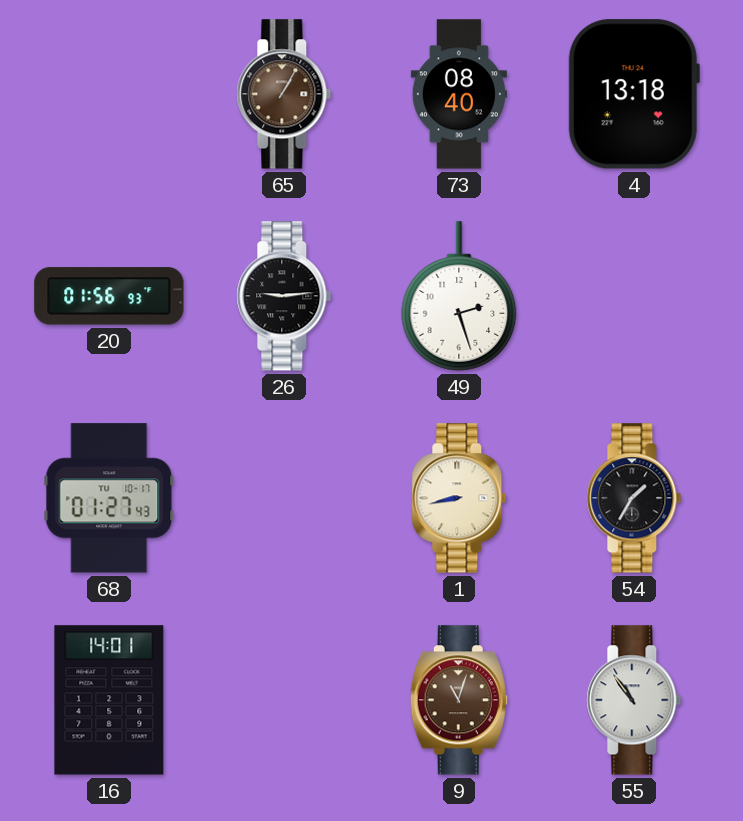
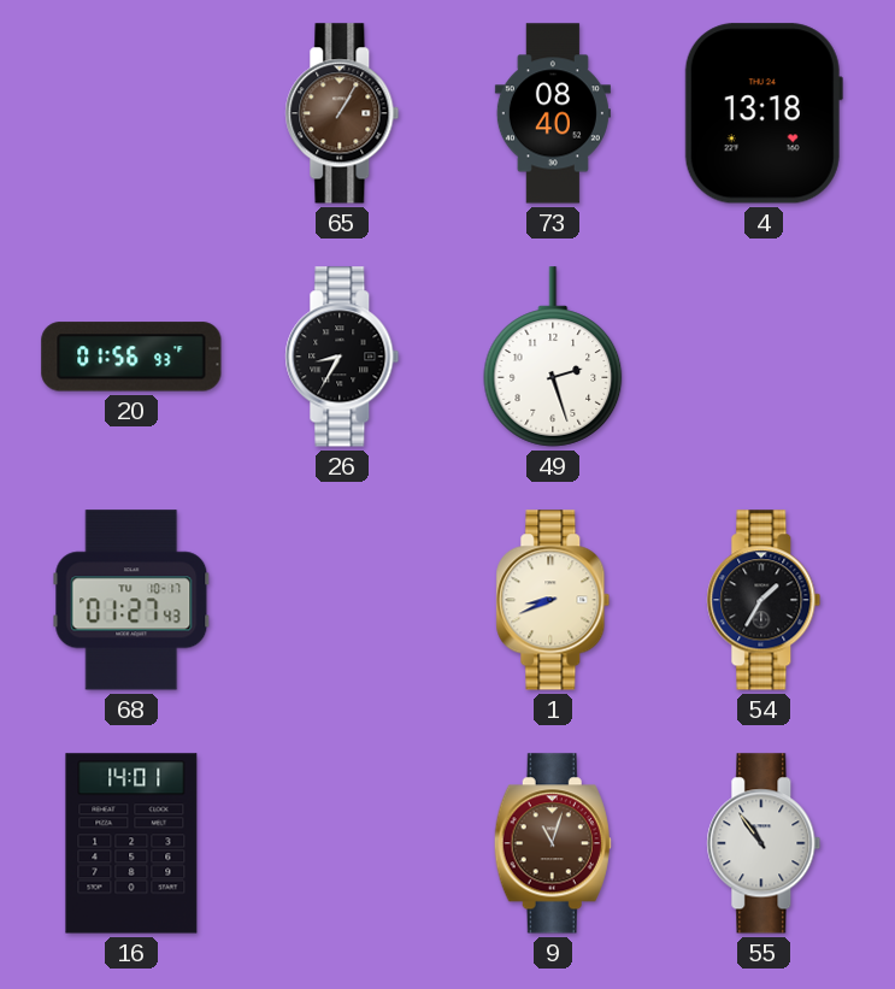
26: 9:14 -> 8:35
1: 8:43 -> 8:41
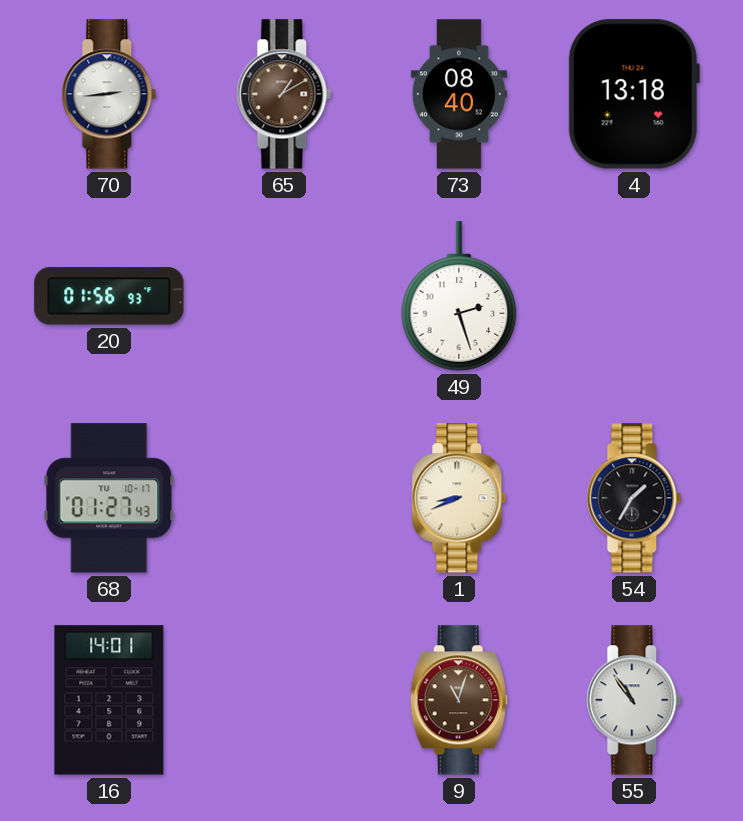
70: none -> 2:44
65: 1:05 -> 1:10
26: 8:35 -> none
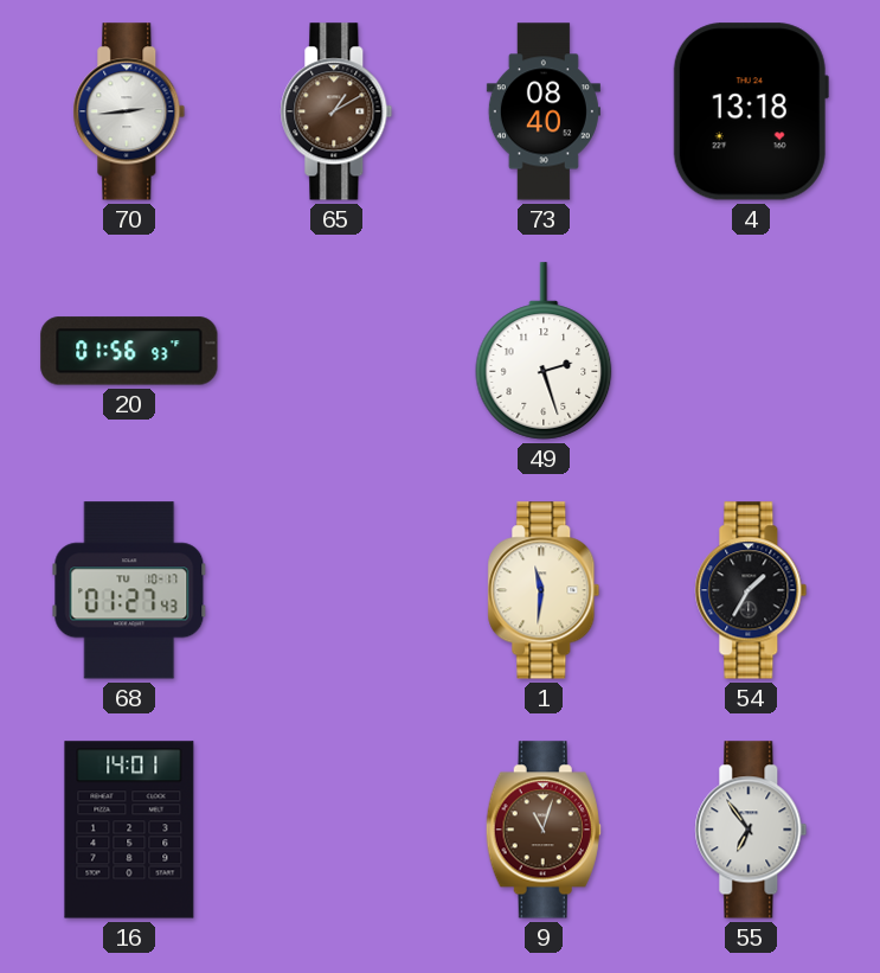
1: 8:41 -> 11:31
55: 10:54 -> 6:54
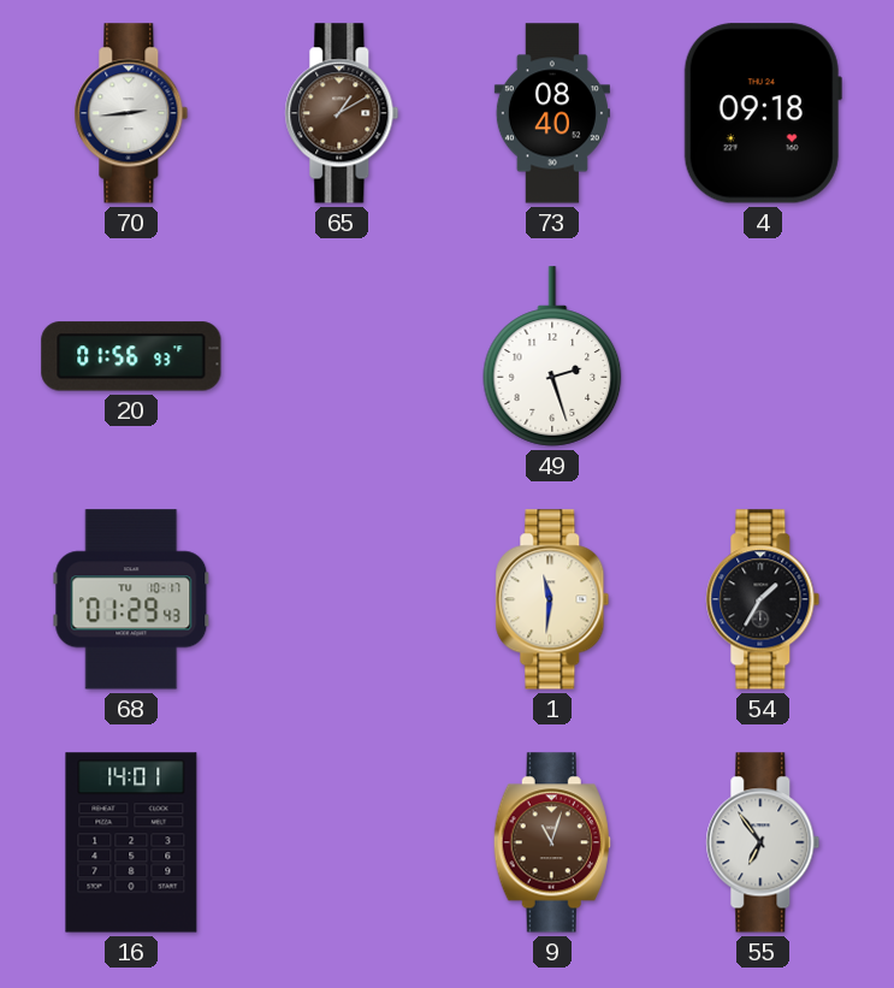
4: 13:18 -> 09:18
68: 01:27 -> 01:29
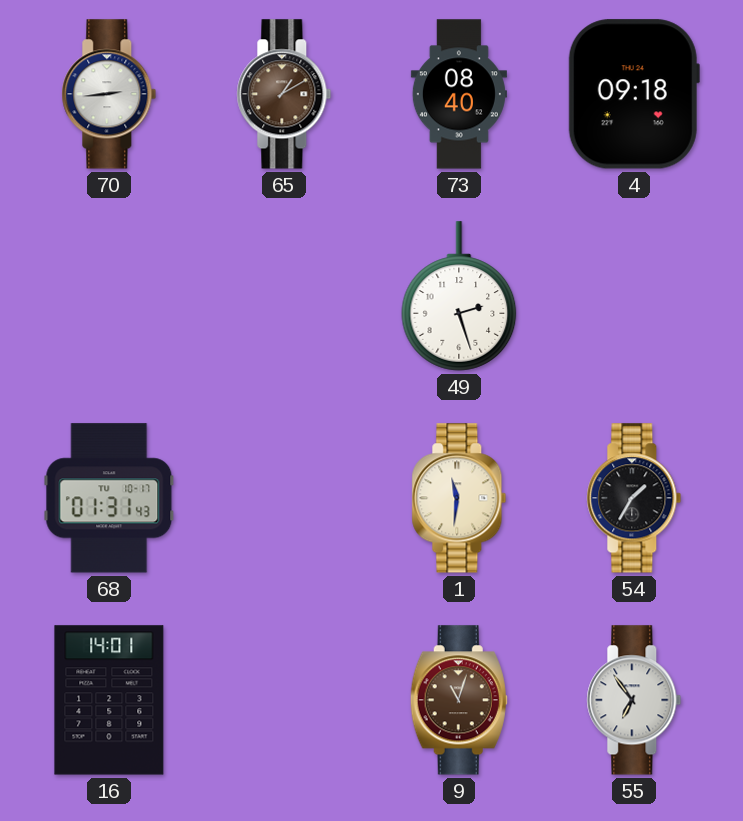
20: 01:56 -> none
68: 01:29 -> 01:31
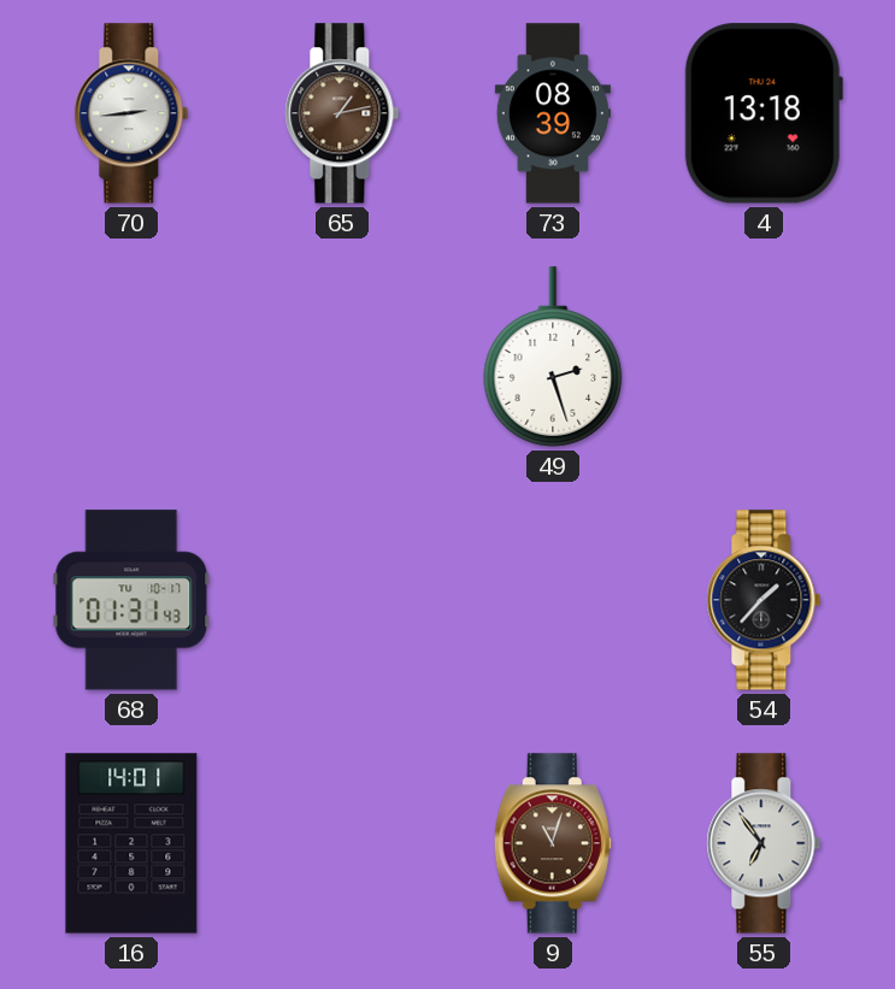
65: 1:10 -> 1:13
73: 08:40 -> 08:39
4: 09:18 -> 13:18
1: 11:31 -> none
54: 1:35 -> 1:37
